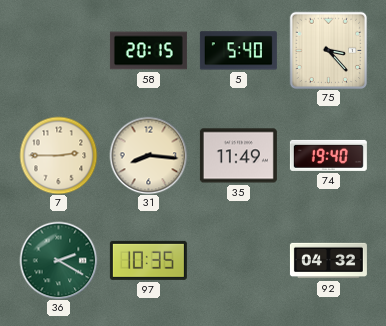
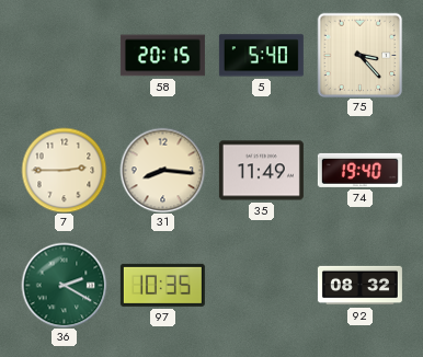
92: 04:32 -> 08:32
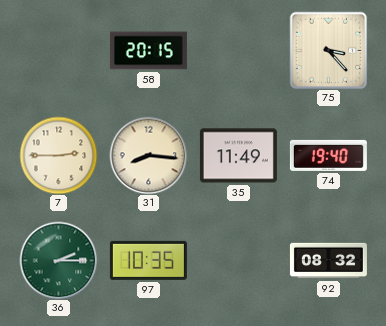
5: 5:40 -> none
36: 2:20 -> 2:15
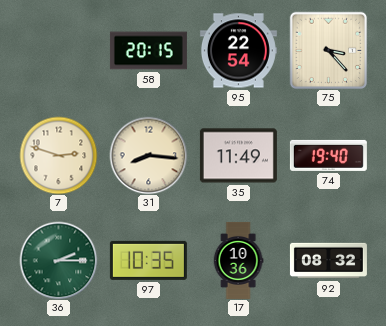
95: none -> 22:54
7: 2:45 -> 2:48
17: none -> 10:36
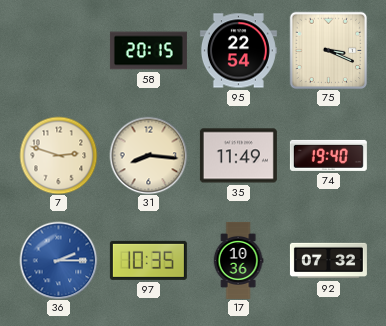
75: 3:23 -> 3:19
36 dial: green -> blue
92: 08:32 -> 07:32
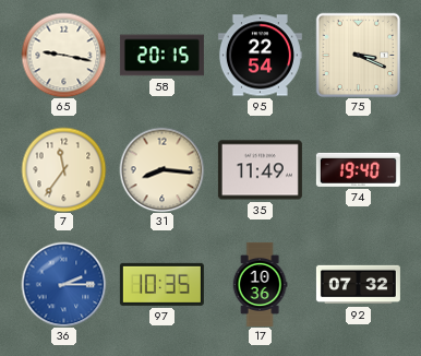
65: none -> 9:17
7: 2:48 -> 11:36
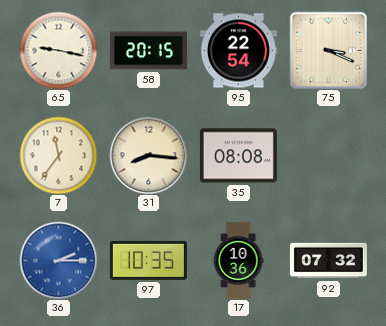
35: 11:49 -> 08:08
74: 19:40 -> none
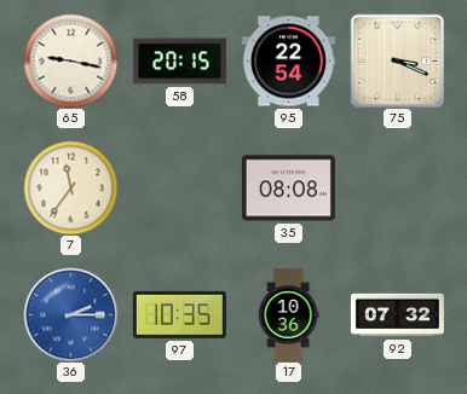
31: 8:16 -> none
